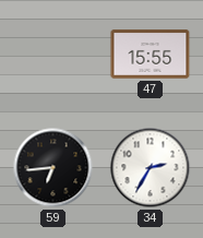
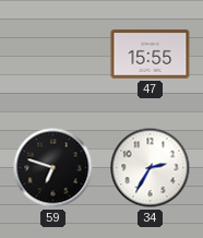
59: 6:44 -> 6:48
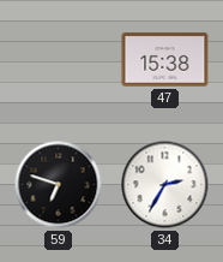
47: 15:55 -> 15:38
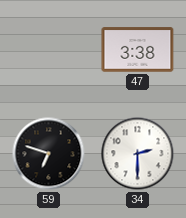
47: 15:38 -> 3:38
34: 2:35 -> 2:30
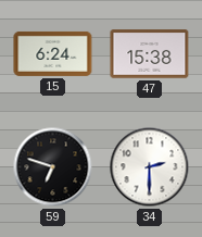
15: none -> 6:24
47: 3:38 -> 15:38
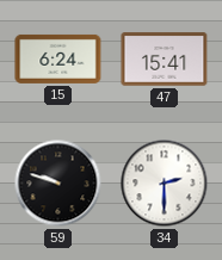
47: 15:38 -> 15:41
59: 6:48 -> 9:48
